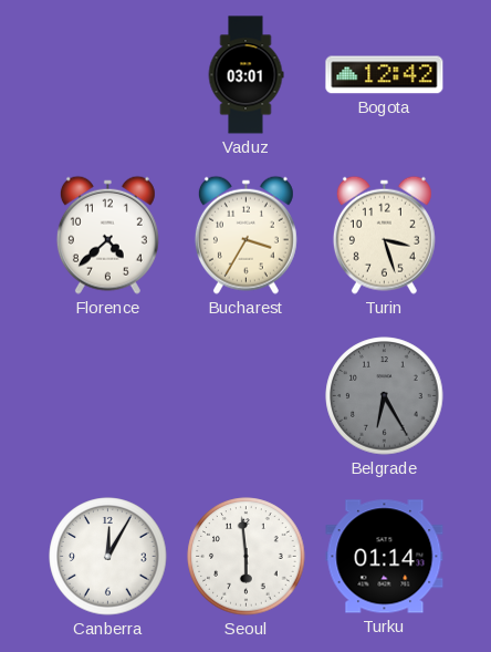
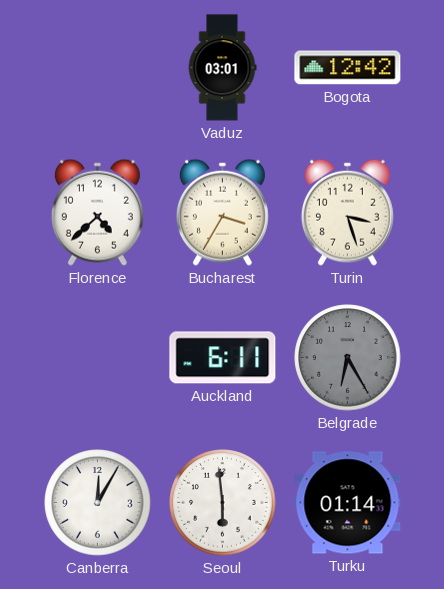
Auckland: none -> 6:11
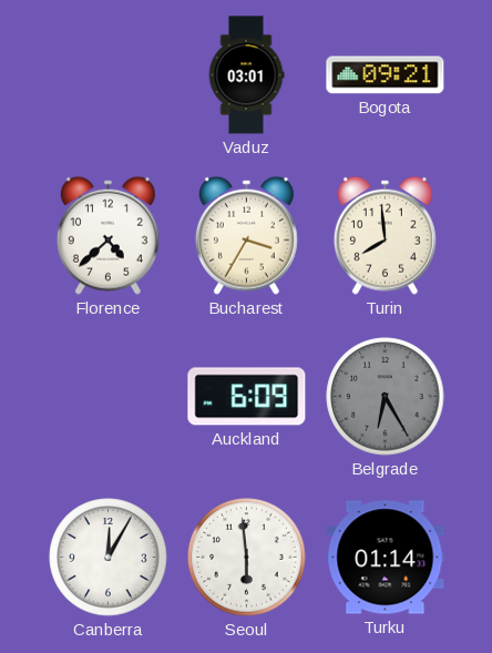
Bogota: 12:42 -> 09:21
Turin: 3:27 -> 7:59
Auckland: 6:11 -> 6:09
